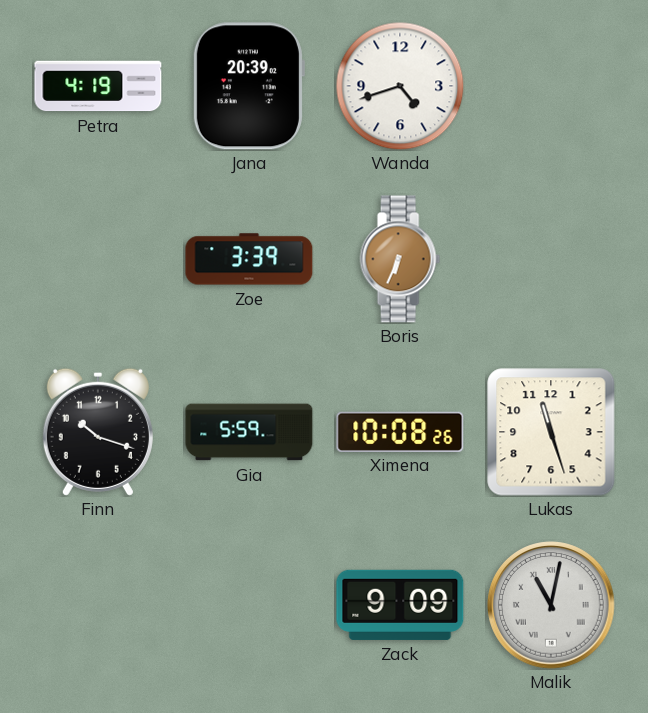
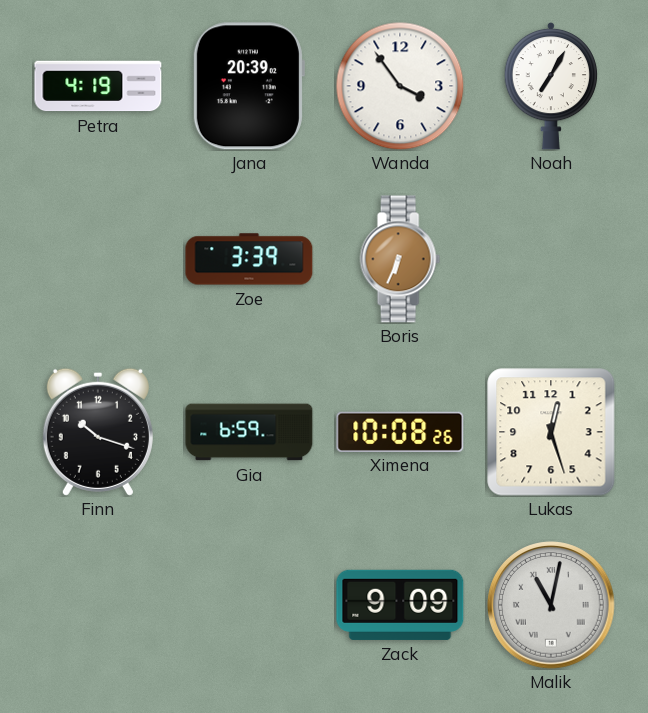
Wanda: 4:42 -> 3:54
Noah: none -> 7:05
Gia: 5:59 -> 6:59
Lukas: 11:27 -> 12:27
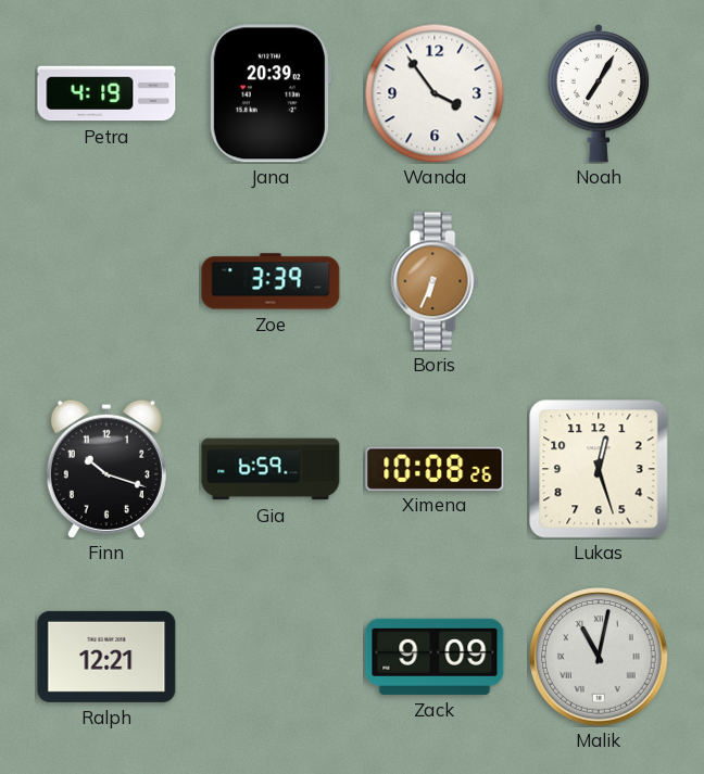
Ralph: none -> 12:21
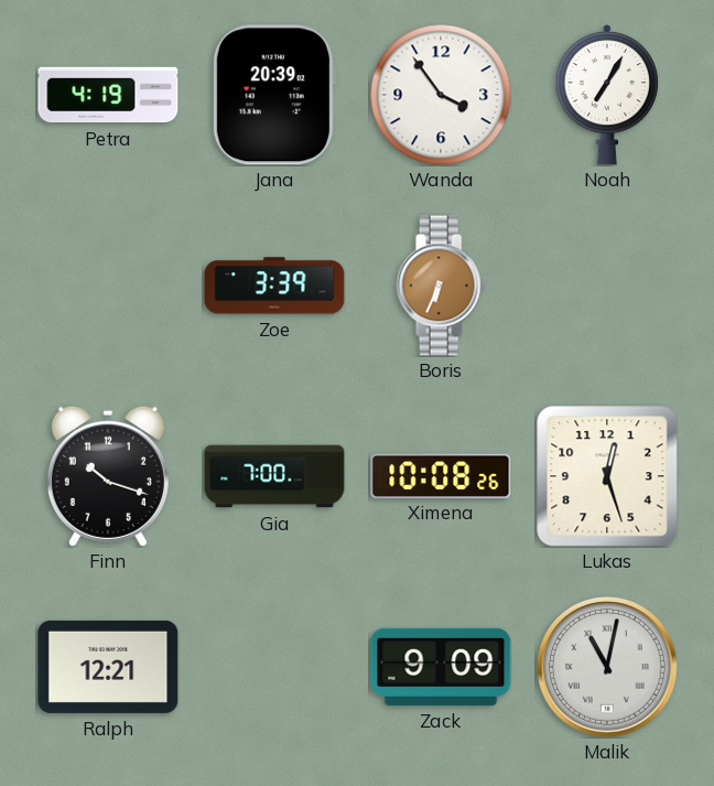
Gia: 6:59 -> 7:00
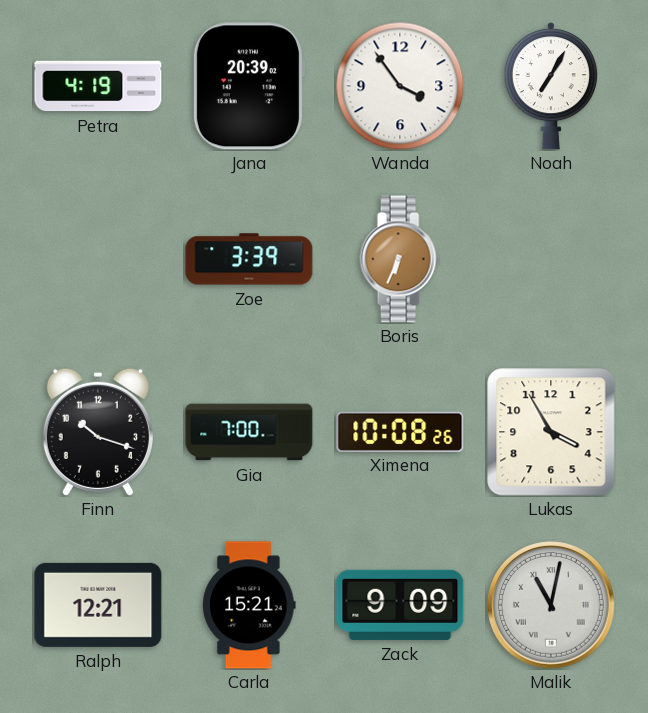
Lukas: 12:27 -> 3:55
Carla: none -> 15:21
